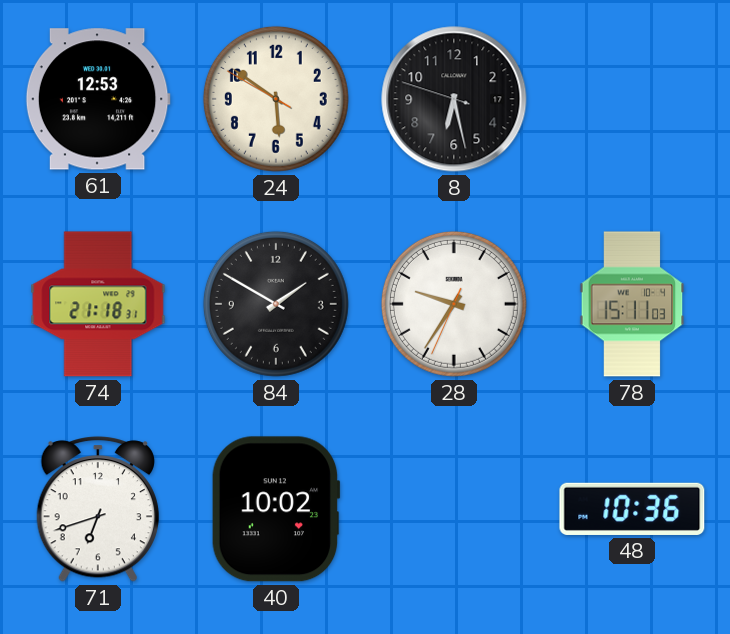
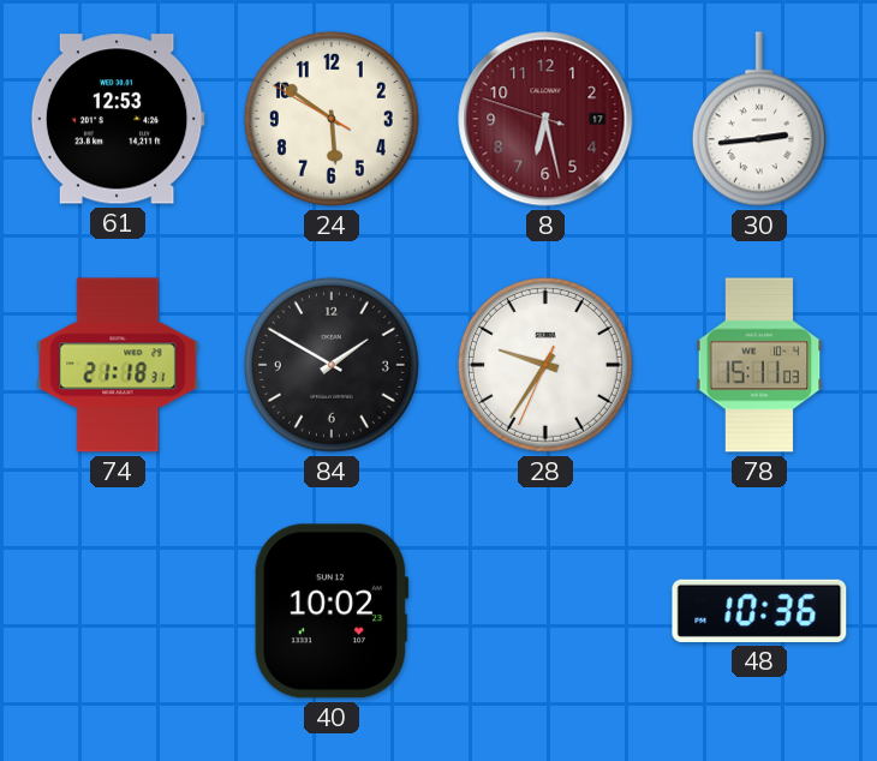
8 dial: black -> burgundy
30: none -> 2:44
71: 6:42 -> none
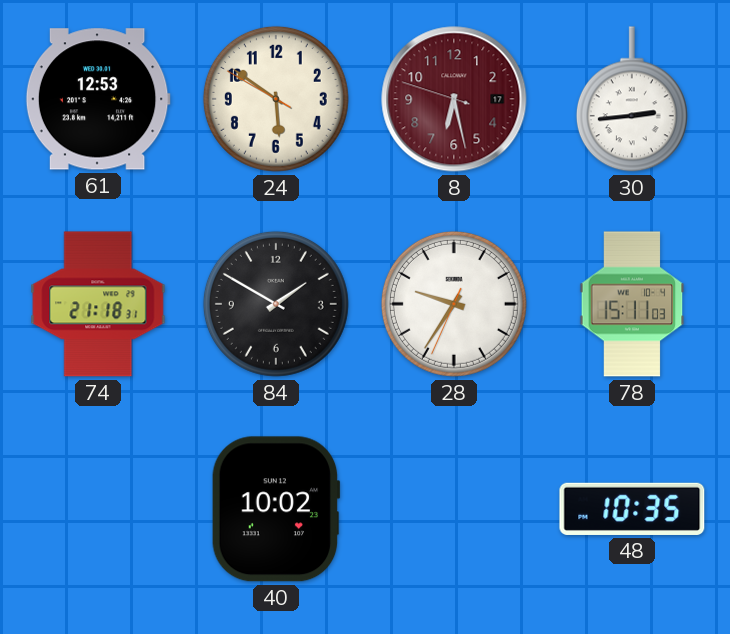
48: 10:36 -> 10:35
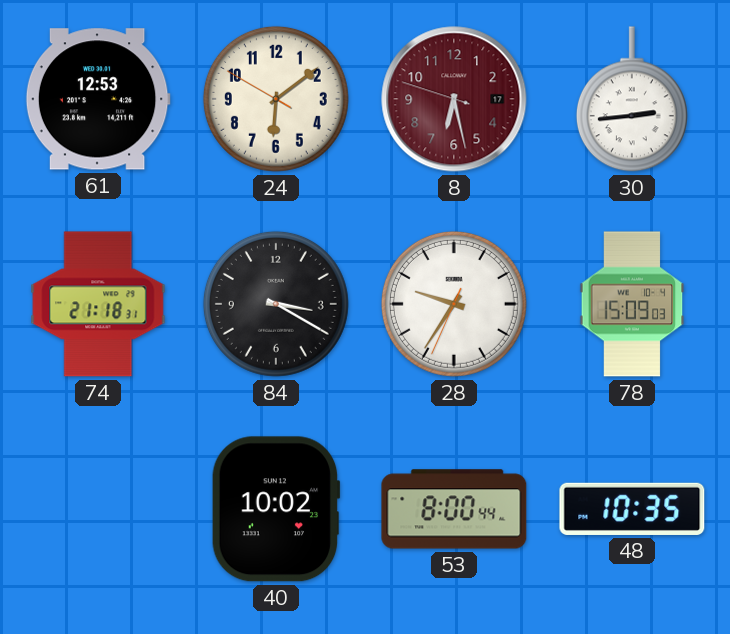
24: 5:50 -> 6:08
84: 1:50 -> 3:20
78: 15:11 -> 15:09
53: none -> 8:00
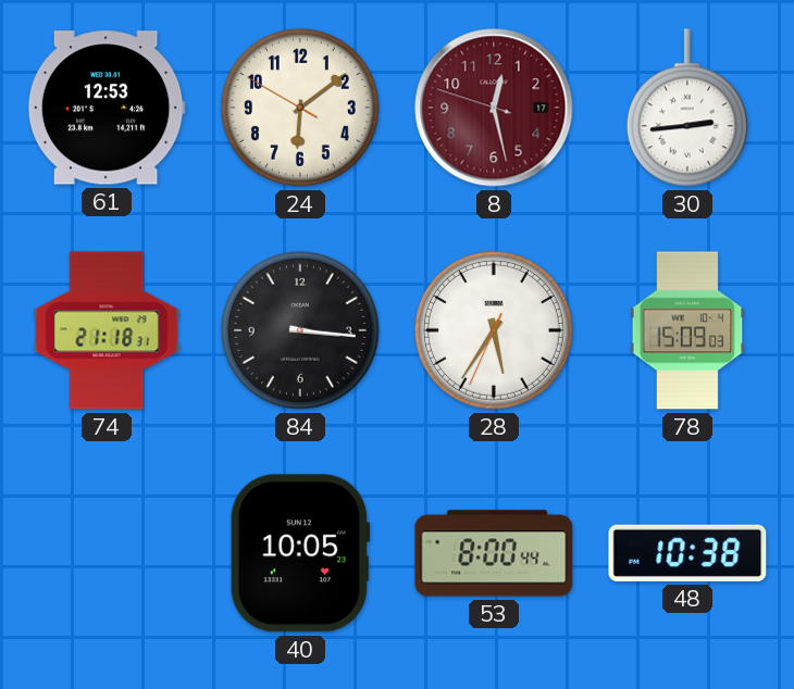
8: 6:27 -> 12:27
84: 3:20 -> 3:16
28: 9:35 -> 5:35
40: 10:02 -> 10:05
48: 10:35 -> 10:38
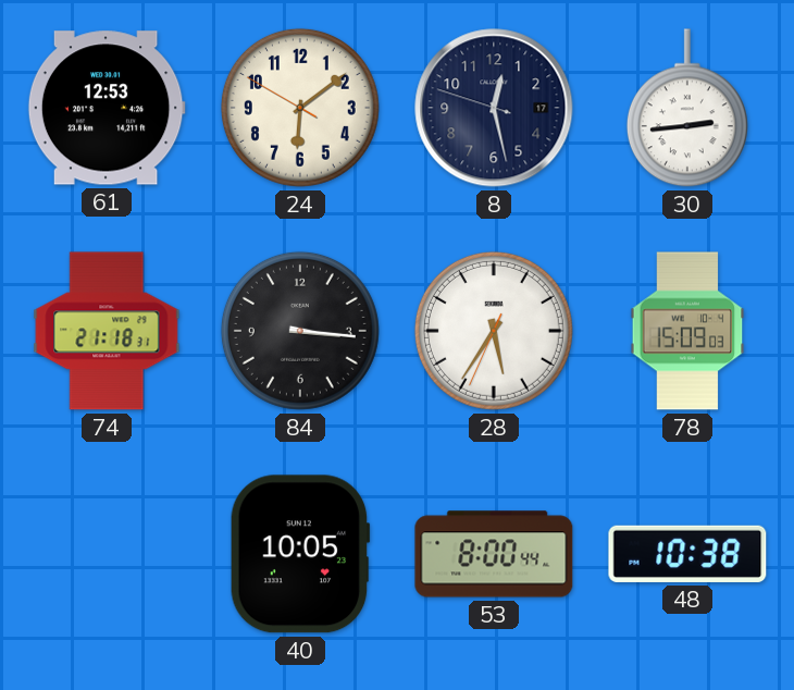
8 dial: burgundy -> navy
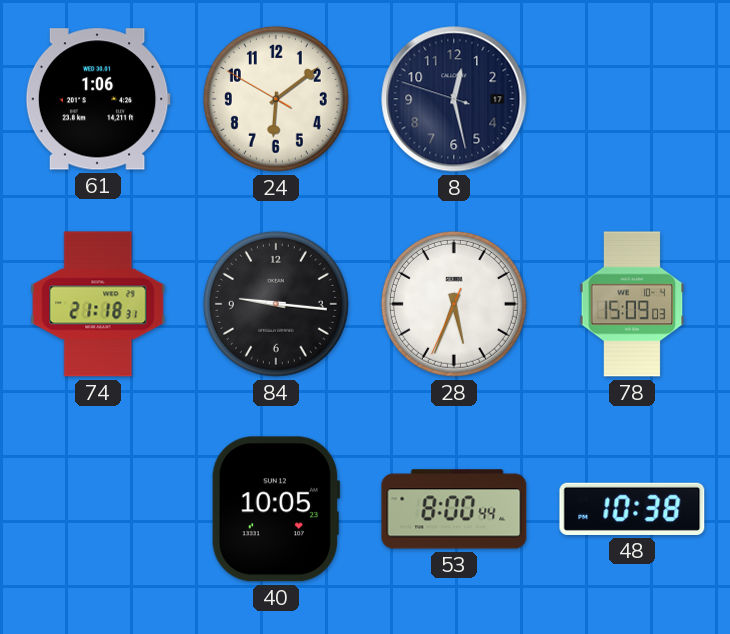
61: 12:53 -> 1:06
30: 2:44 -> none
84: 3:16 -> 9:16
28: 5:35 -> 5:33
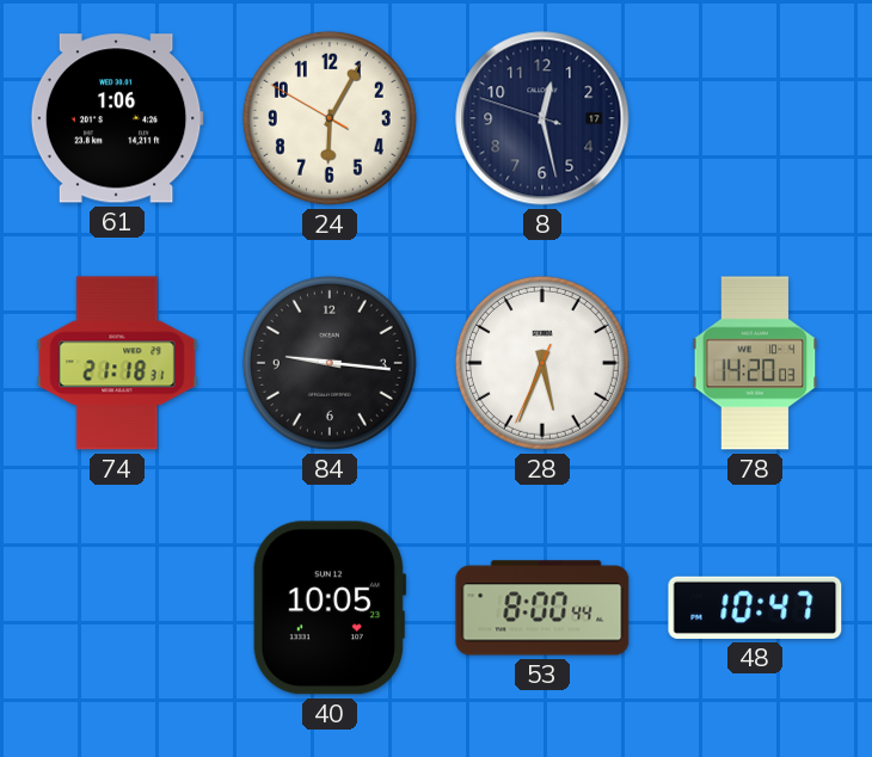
24: 6:08 -> 6:04
78: 15:09 -> 14:20
48: 10:38 -> 10:47
